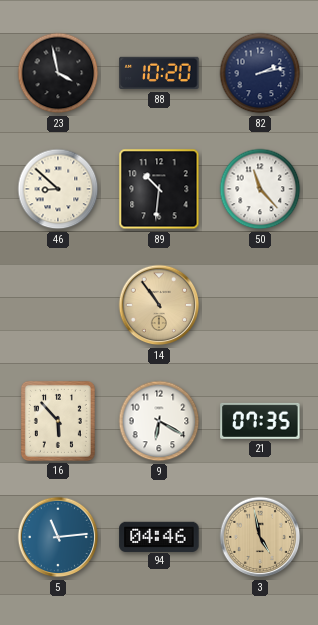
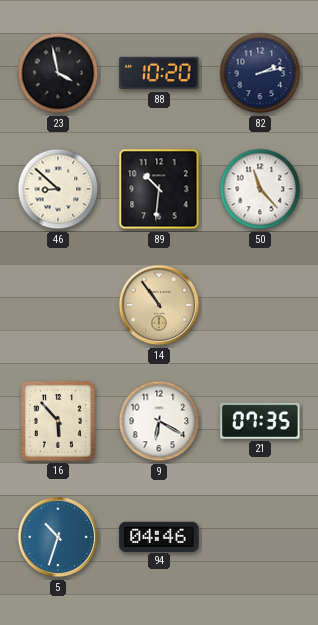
5: 11:14 -> 10:33
3: 4:58 -> none
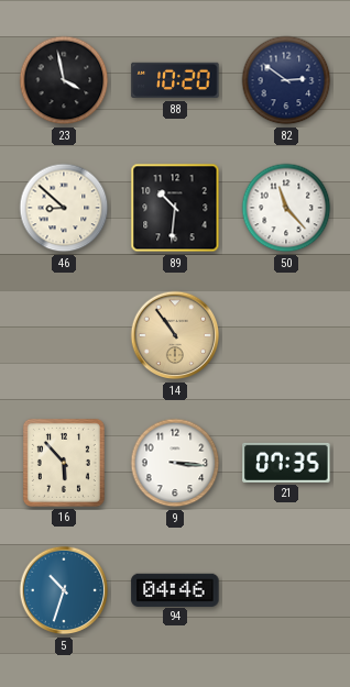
82: 2:13 -> 2:51
9: 6:20 -> 3:16
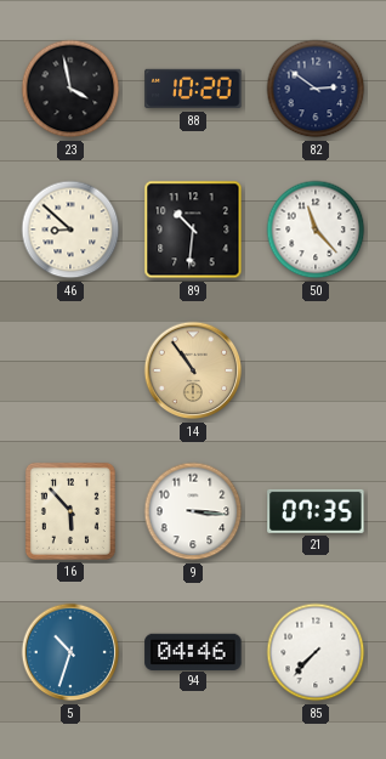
85: none -> 7:37
